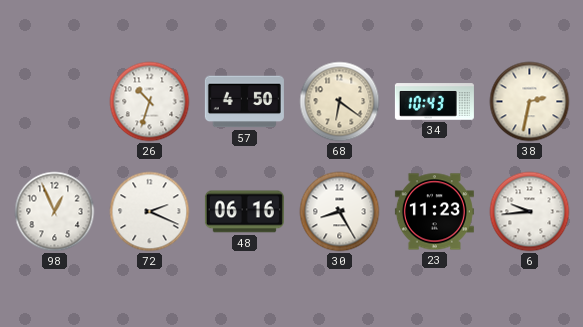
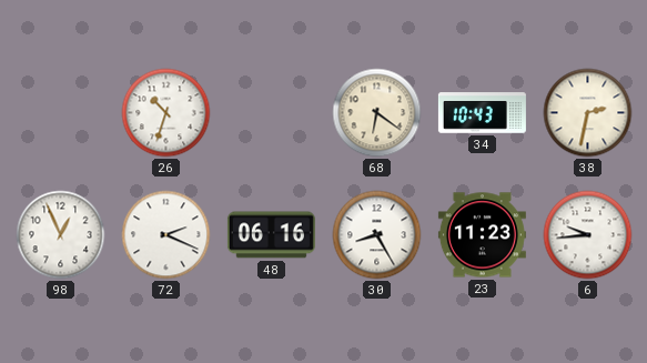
57: 4:50 -> none
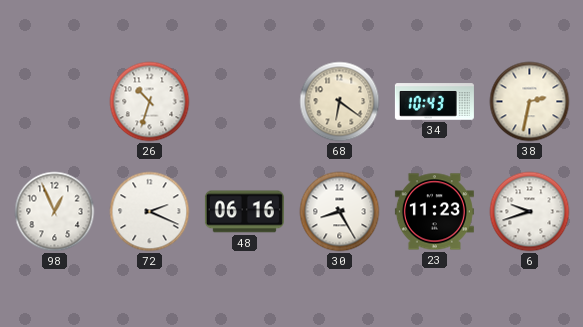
6: 9:44 -> 9:42
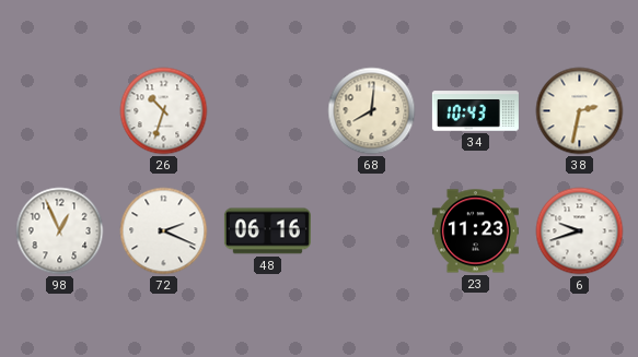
68: 6:21 -> 8:01
30: 8:25 -> none
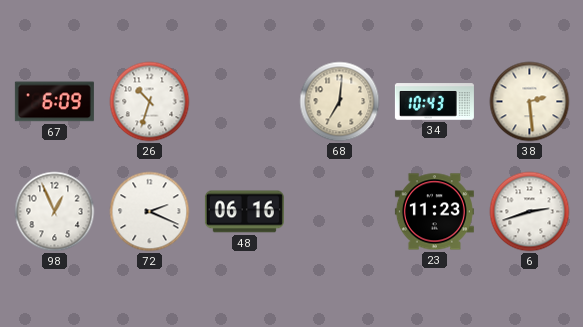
67: none -> 6:09
68: 8:01 -> 7:01
38: 2:32 -> 2:29
6: 9:42 -> 2:42
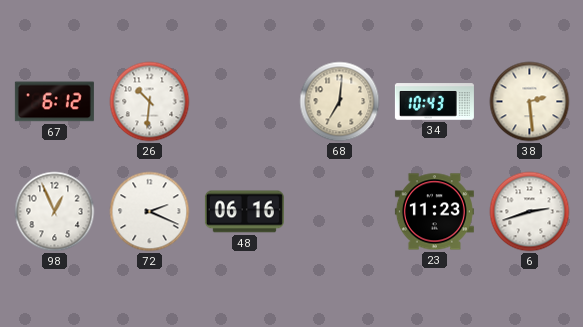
67: 6:09 -> 6:12
26: 10:33 -> 10:31
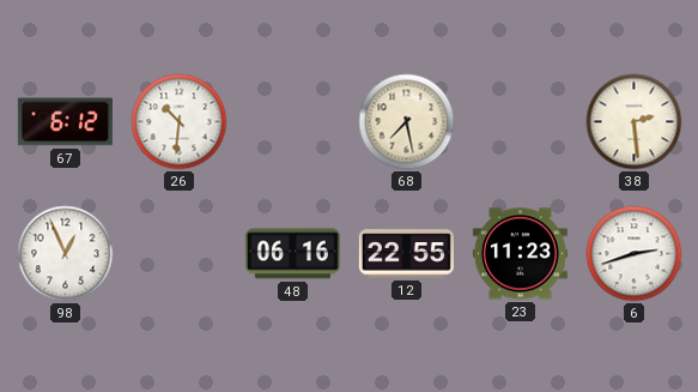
68: 7:01 -> 7:28
34: 10:43 -> none
72: 2:19 -> none
12: none -> 22:55
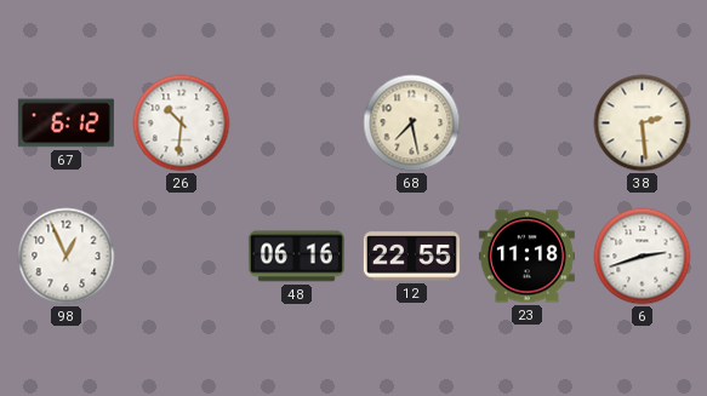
23: 11:23 -> 11:18
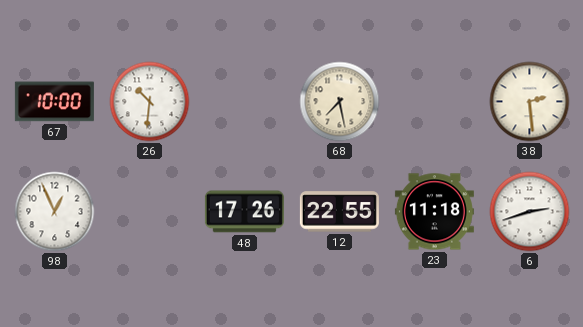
67: 6:12 -> 10:00
48: 06:16 -> 17:26
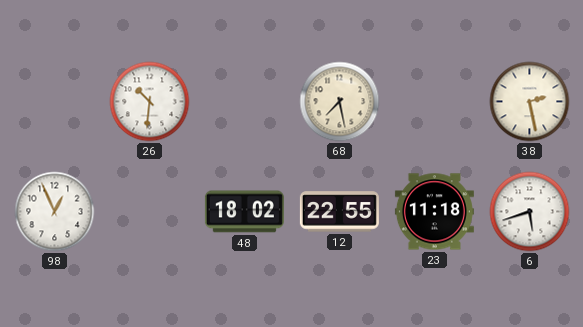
67: 10:00 -> none
38: 2:29 -> 2:28
48: 17:26 -> 18:02
6: 2:42 -> 5:42
